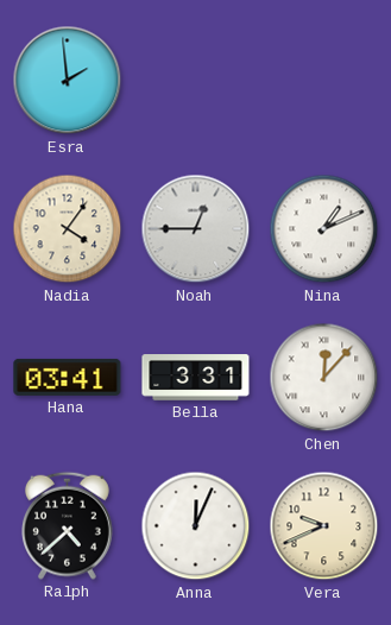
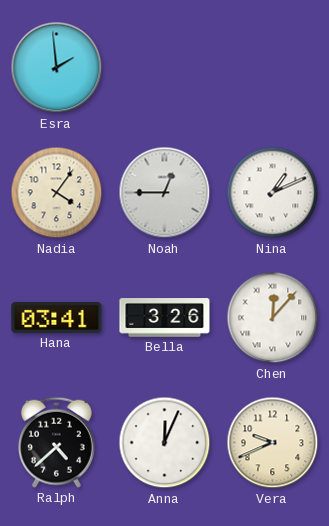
Bella: 3:31 -> 3:26
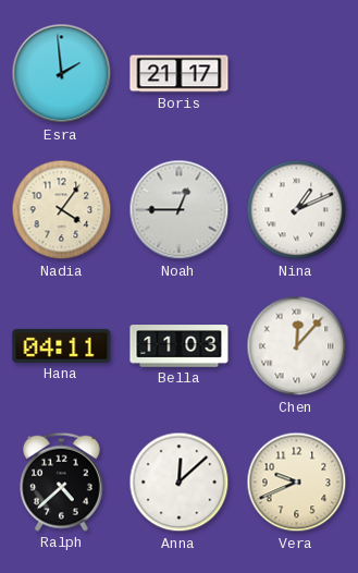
Boris: none -> 21:17
Hana: 03:41 -> 04:11
Bella: 3:26 -> 11:03
Anna: 12:04 -> 12:08
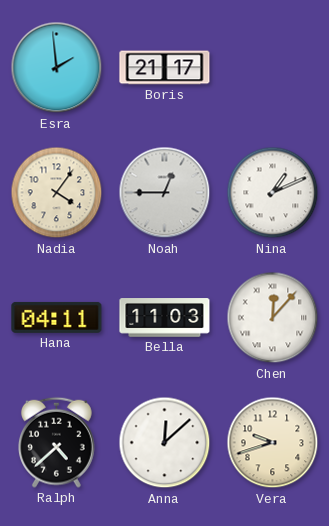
Vera: 9:41 -> 9:42
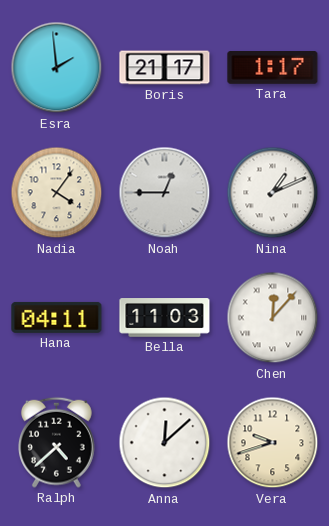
Tara: none -> 1:17
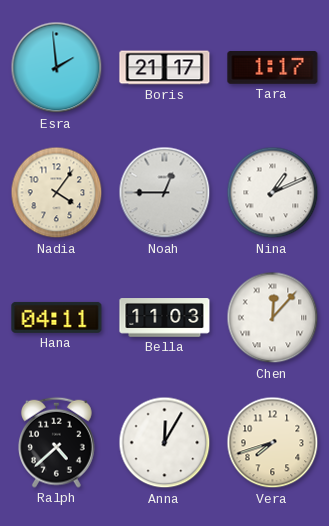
Anna: 12:08 -> 12:05
Vera: 9:42 -> 7:42
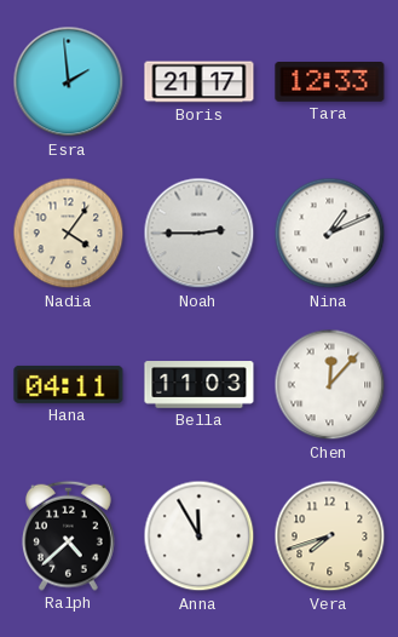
Tara: 1:17 -> 12:33
Noah: 12:45 -> 2:45
Anna: 12:05 -> 11:55
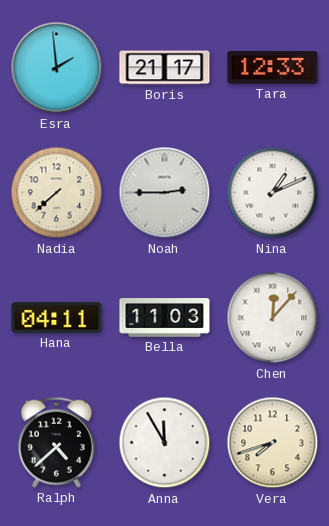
Nadia: 4:06 -> 7:38
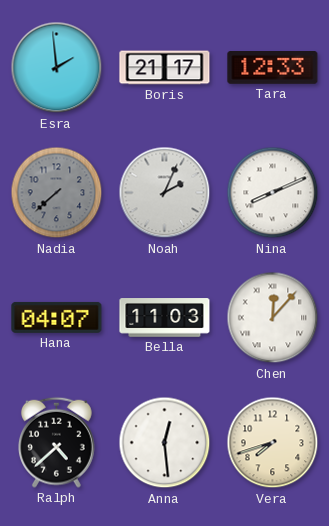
Nadia dial: cream -> grey
Noah: 2:45 -> 2:04
Nina: 1:11 -> 8:11
Hana: 04:11 -> 04:07
Anna: 11:55 -> 12:29
